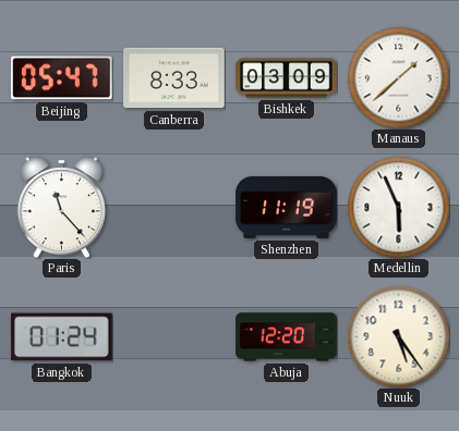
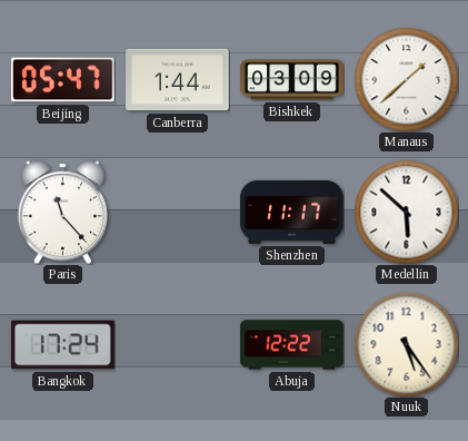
Canberra: 8:33 -> 1:44
Shenzhen: 11:19 -> 11:17
Medellin: 5:56 -> 5:52
Bangkok: 01:24 -> 17:24
Abuja: 12:20 -> 12:22
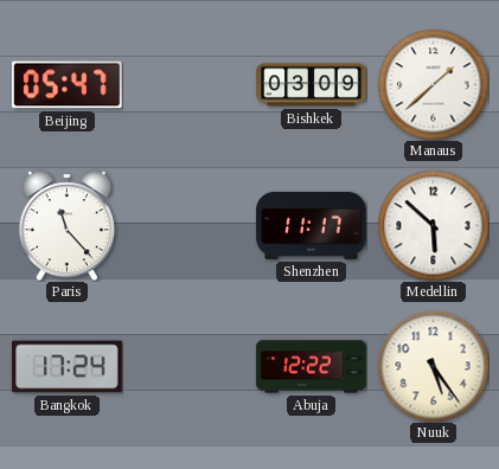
Canberra: 1:44 -> none
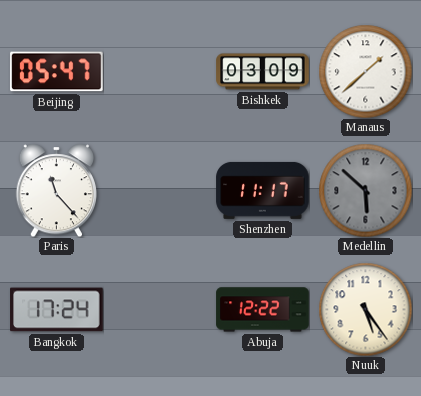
Medellin dial: white -> grey
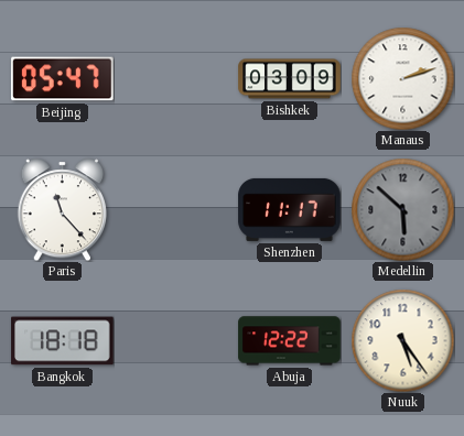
Manaus: 1:38 -> 2:12
Bangkok: 17:24 -> 18:18
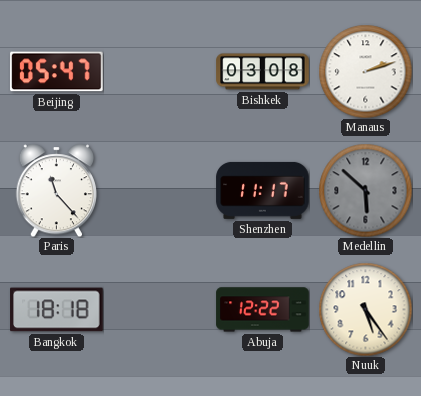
Bishkek: 03:09 -> 03:08
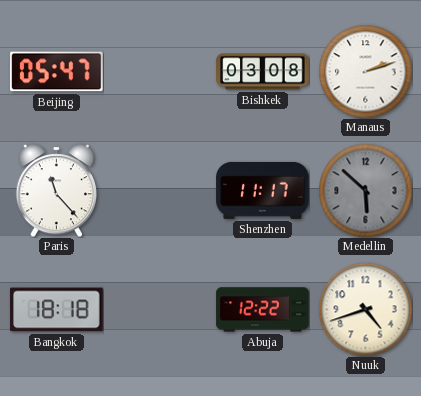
Nuuk: 5:24 -> 4:42
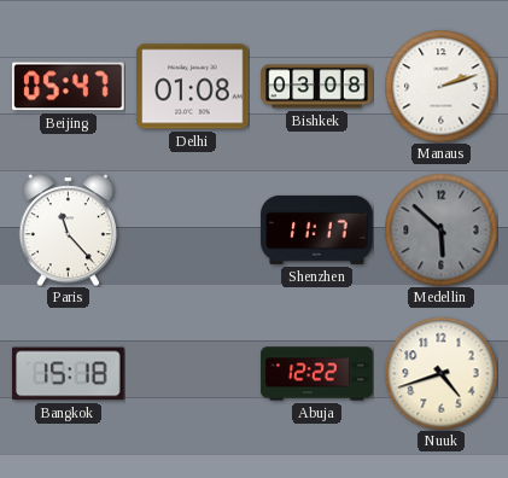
Delhi: none -> 01:08
Bangkok: 18:18 -> 15:18
